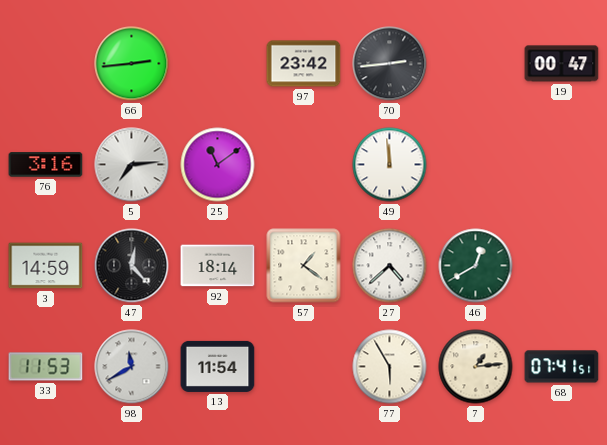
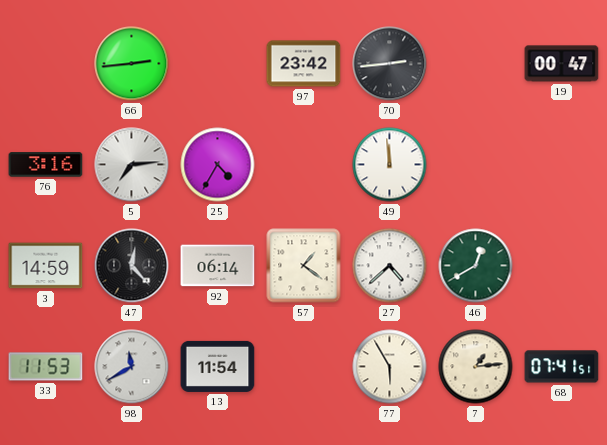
25: 11:09 -> 4:35
92: 18:14 -> 06:14
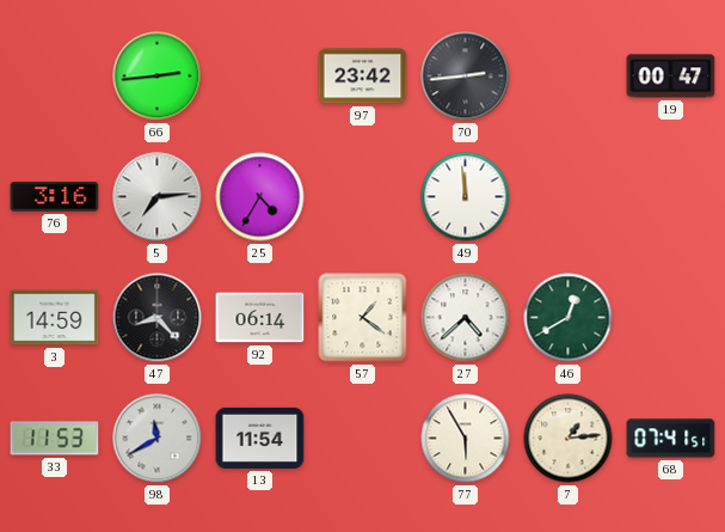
47: 12:23 -> 8:23
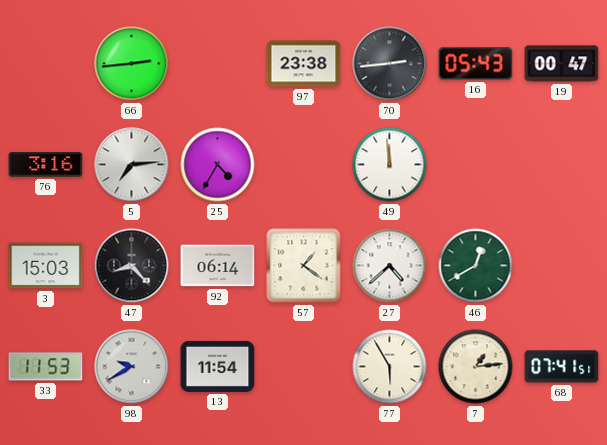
97: 23:42 -> 23:38
16: none -> 05:43
3: 14:59 -> 15:03
98: 11:40 -> 9:40
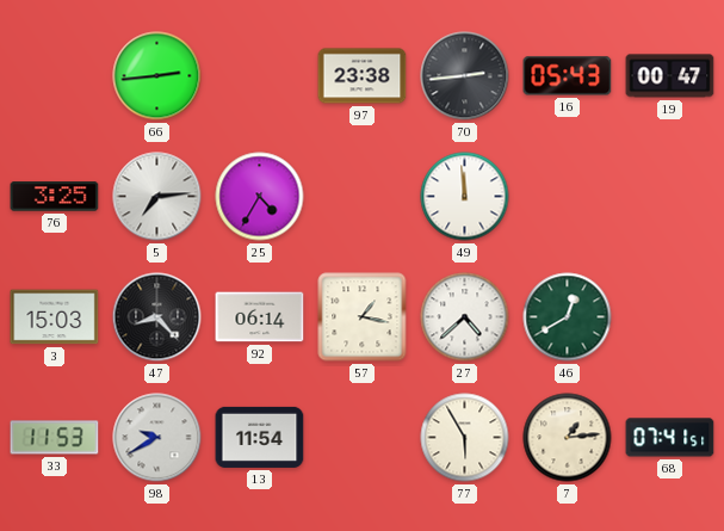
76: 3:16 -> 3:25
57: 1:21 -> 1:17
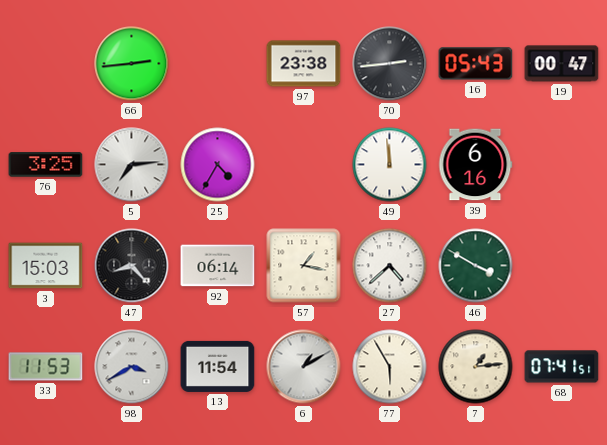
39: none -> 6:16
46: 12:40 -> 3:50
98: 9:40 -> 3:40
6: none -> 1:10
